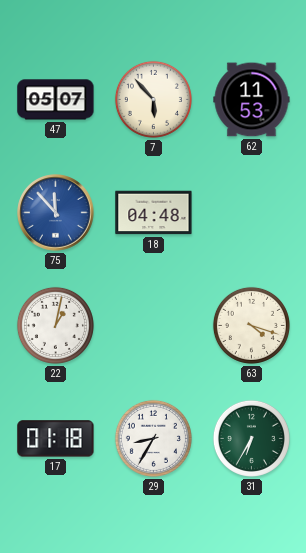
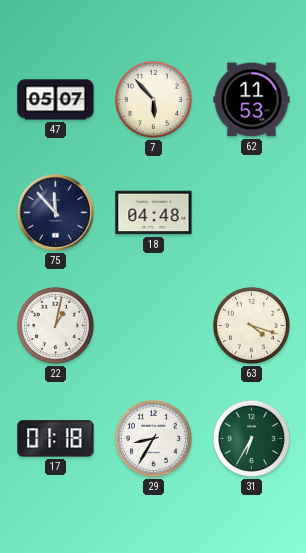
75 dial: blue -> navy
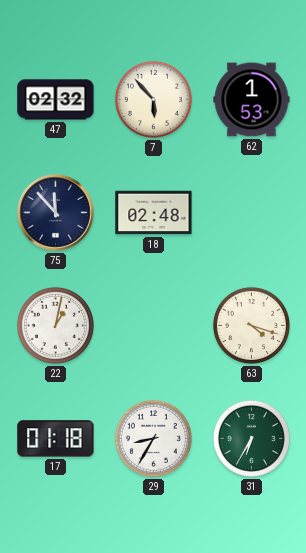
47: 05:07 -> 02:32
62: 11:53 -> 1:53
18: 04:48 -> 02:48
